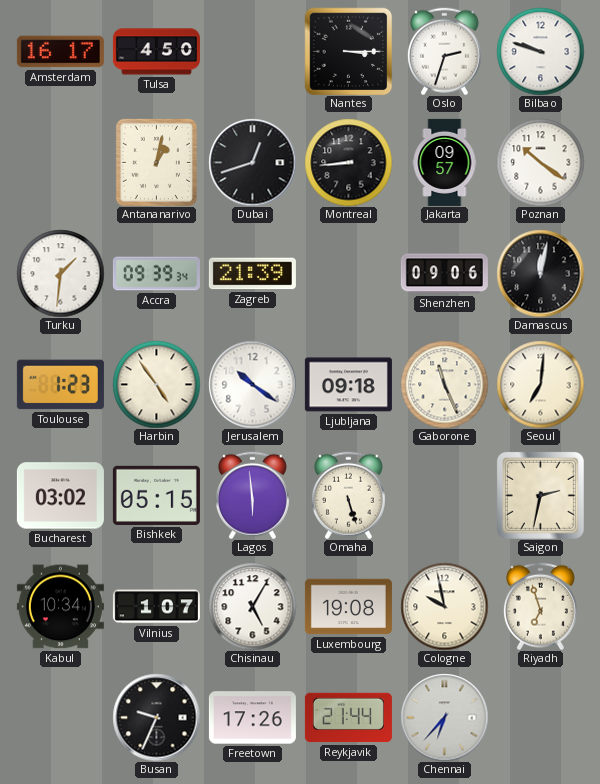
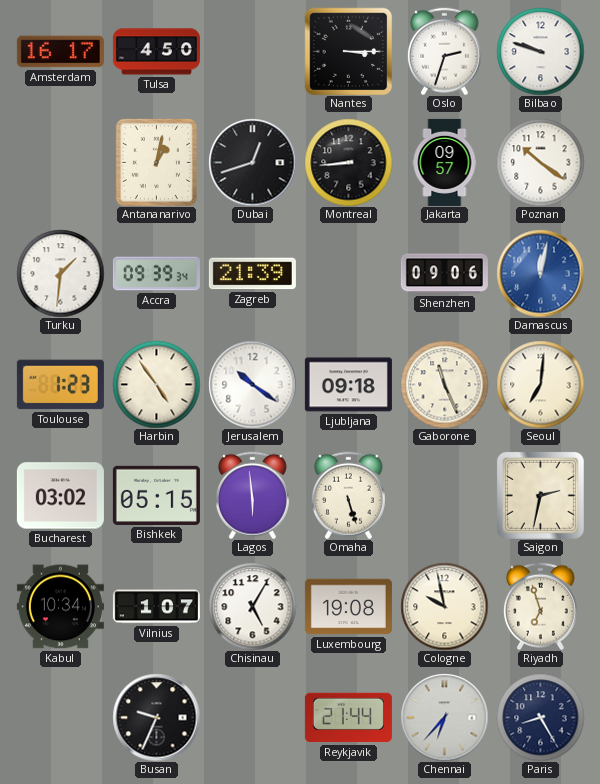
Damascus dial: black -> blue
Freetown: 17:26 -> none
Paris: none -> 8:25
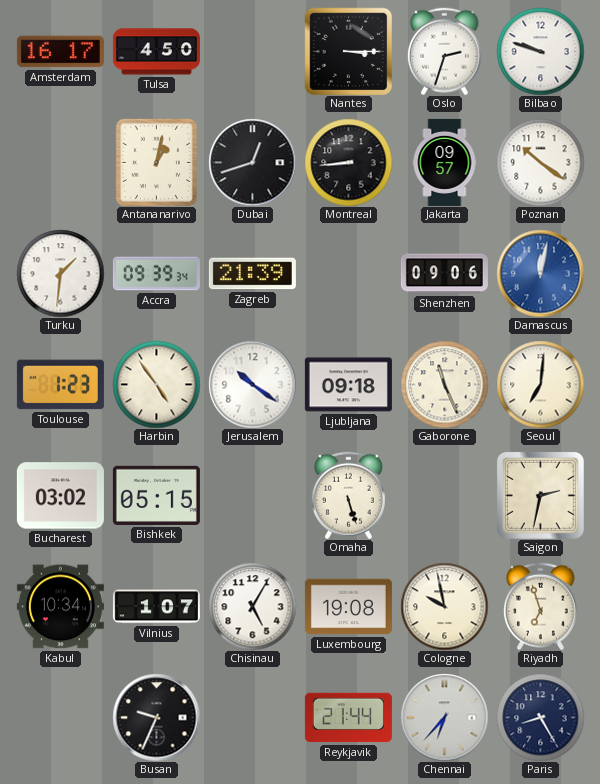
Lagos: 5:59 -> none
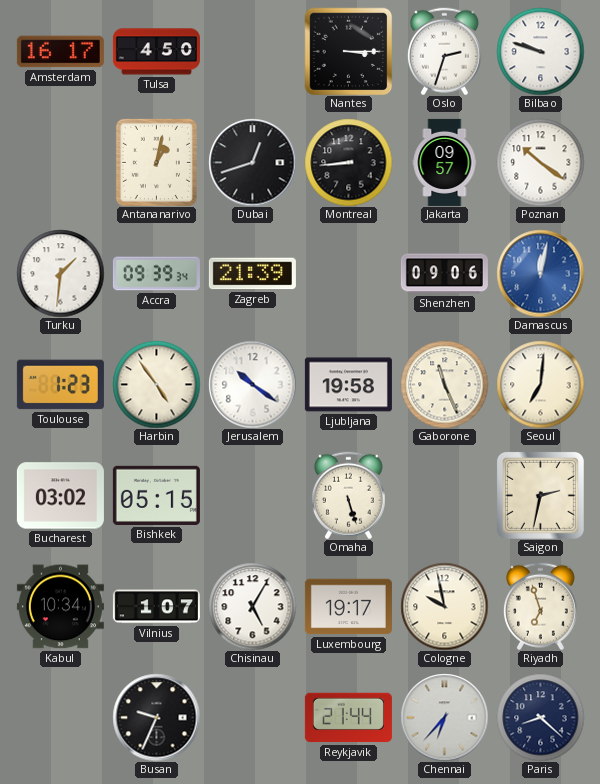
Ljubljana: 09:18 -> 19:58
Luxembourg: 19:08 -> 19:17
Paris: 8:25 -> 8:22
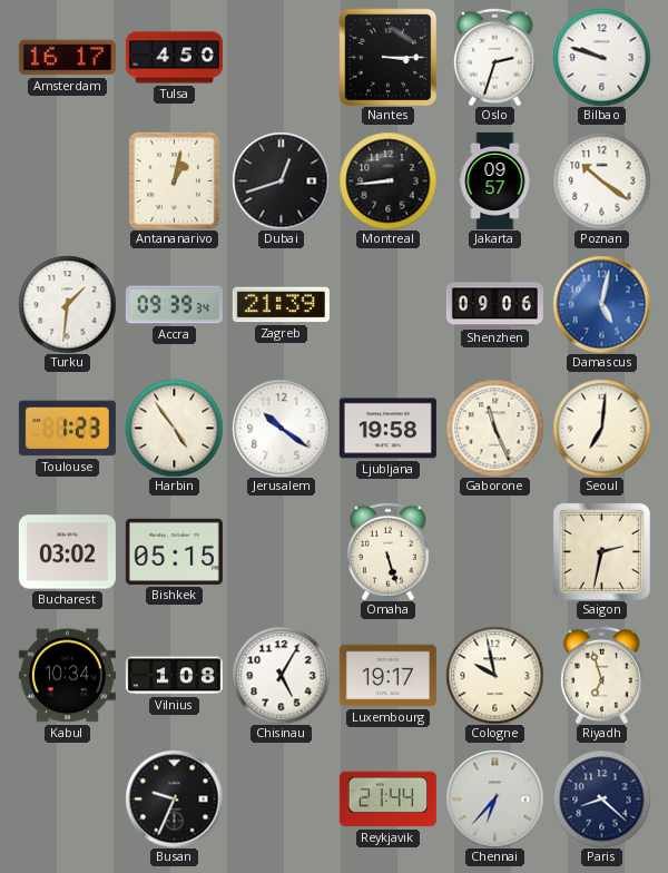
Damascus: 12:02 -> 5:02
Vilnius: 1:07 -> 1:08
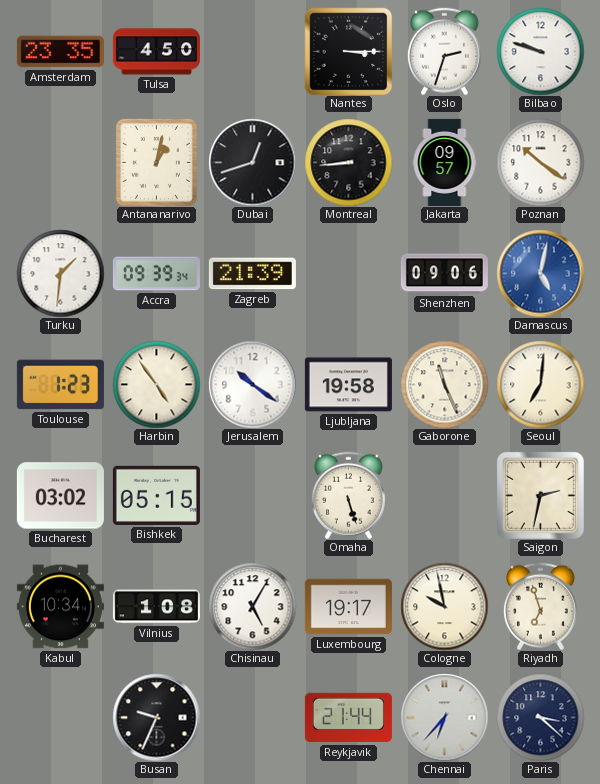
Amsterdam: 16:17 -> 23:35
Paris: 8:22 -> 3:22
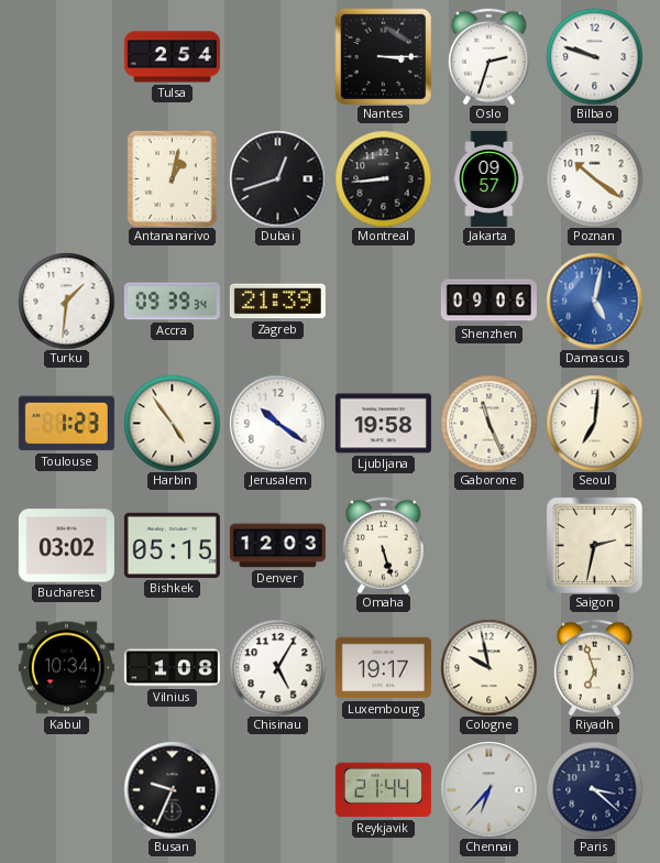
Amsterdam: 23:35 -> none
Tulsa: 4:50 -> 2:54
Denver: none -> 12:03
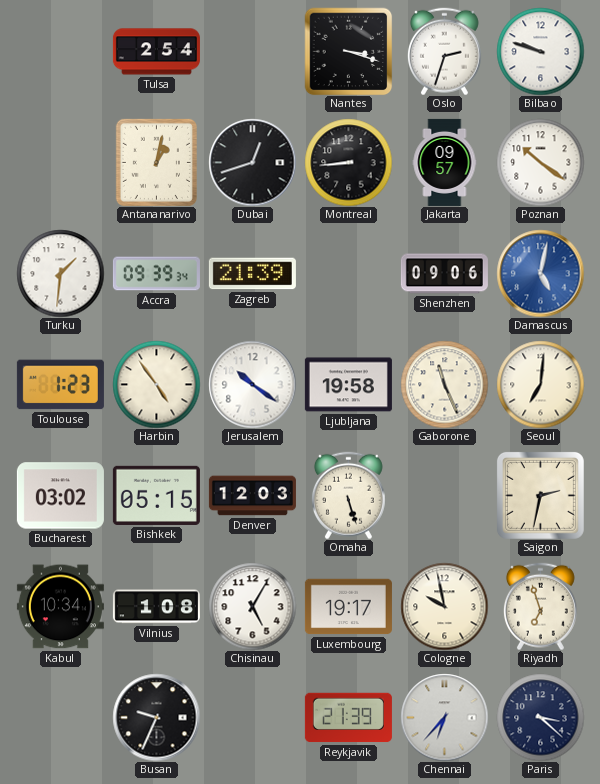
Nantes: 3:15 -> 3:18
Reykjavik: 21:44 -> 21:39
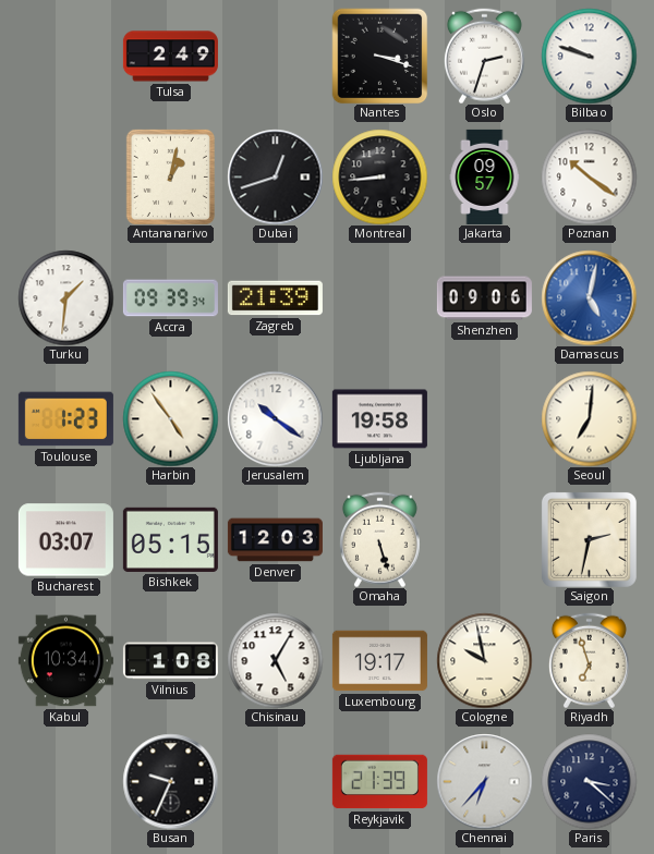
Tulsa: 2:54 -> 2:49
Gaborone: 11:26 -> none
Bucharest: 03:02 -> 03:07
